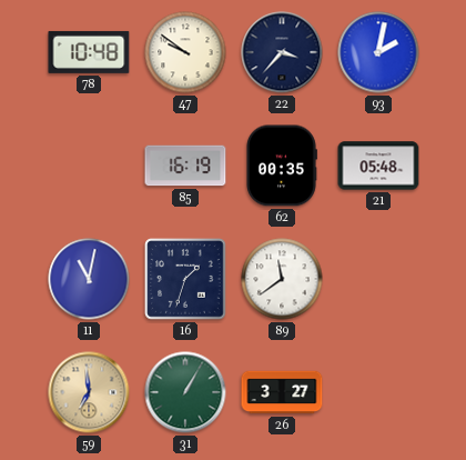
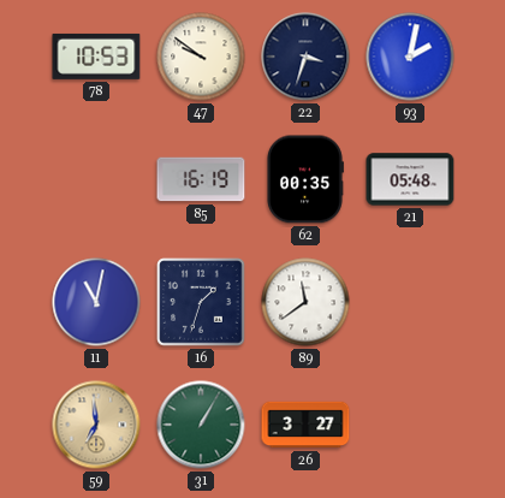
78: 10:48 -> 10:53
22: 3:37 -> 3:33
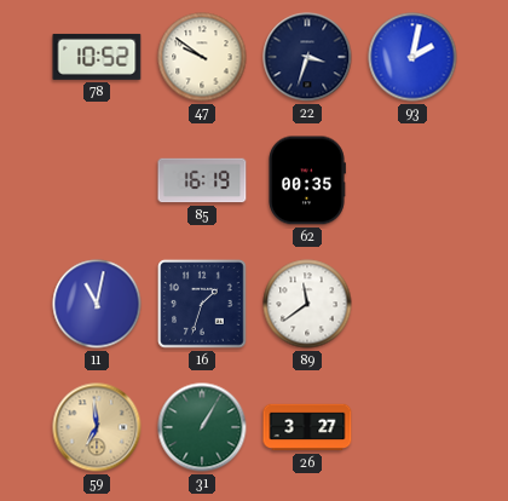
78: 10:53 -> 10:52
21: 05:48 -> none
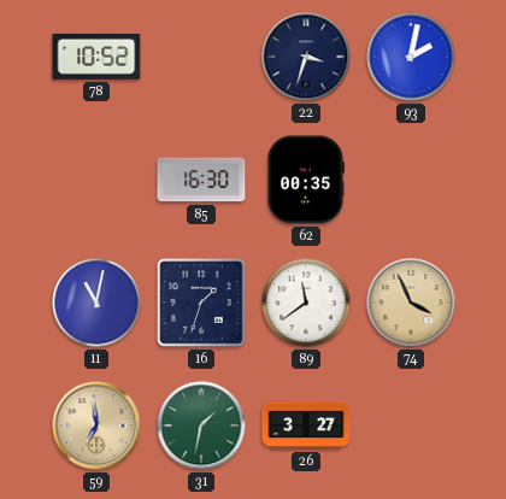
47: 9:51 -> none
85: 16:19 -> 16:30
74: none -> 3:56
31: 1:05 -> 1:32
